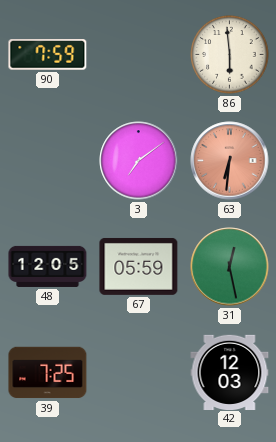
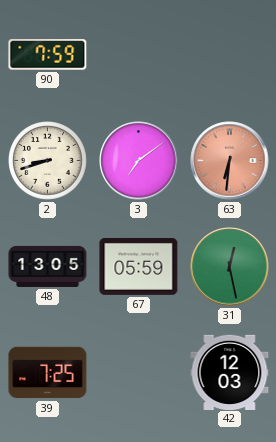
86: 5:59 -> none
2: none -> 8:42
48: 12:05 -> 13:05
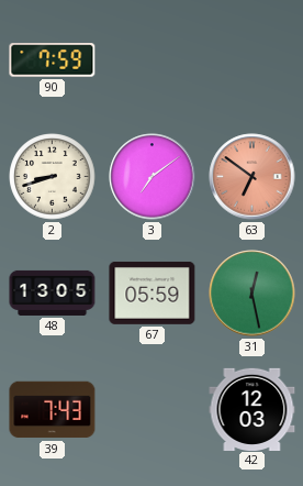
63: 6:31 -> 6:51
39: 7:25 -> 7:43
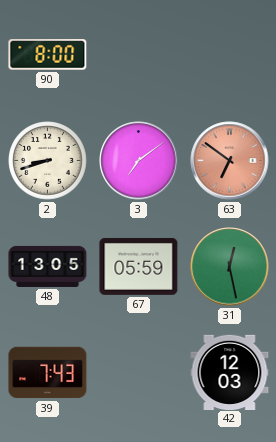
90: 7:59 -> 8:00
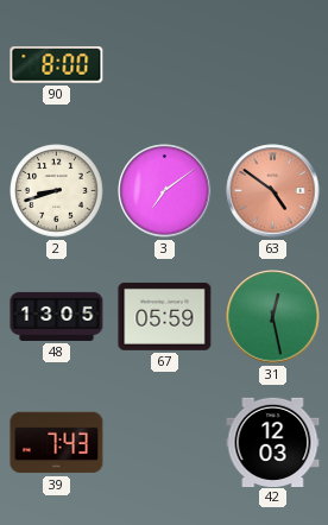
63: 6:51 -> 4:51
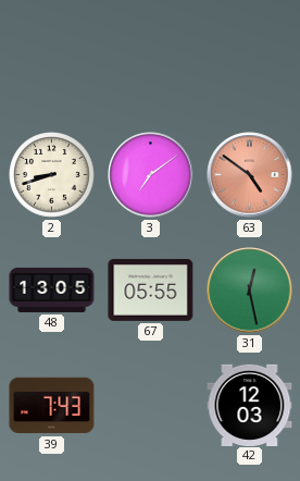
90: 8:00 -> none
67: 05:59 -> 05:55
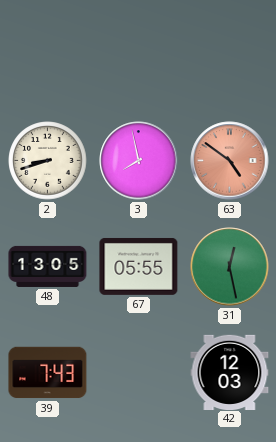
3: 7:09 -> 7:58
